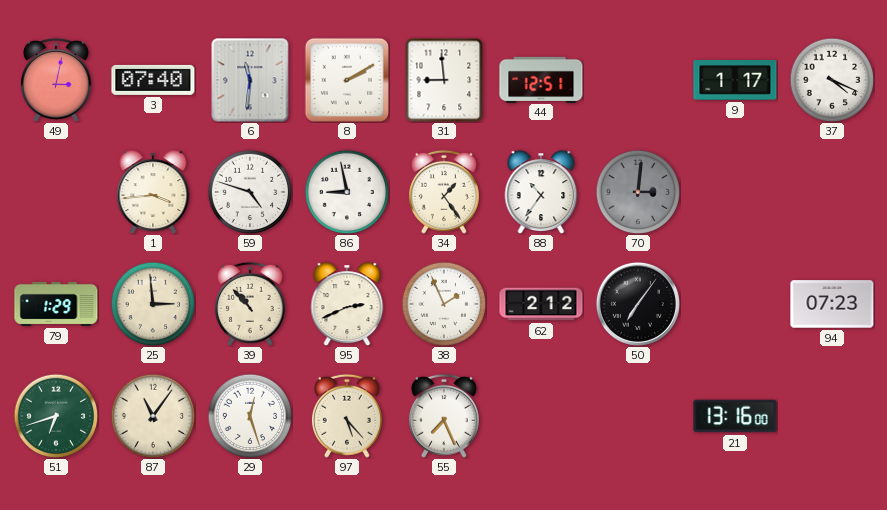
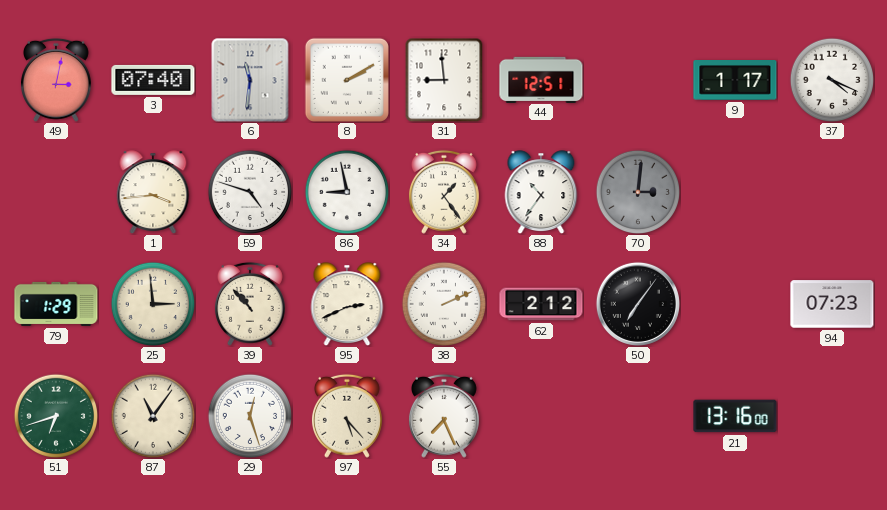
38: 1:56 -> 2:11
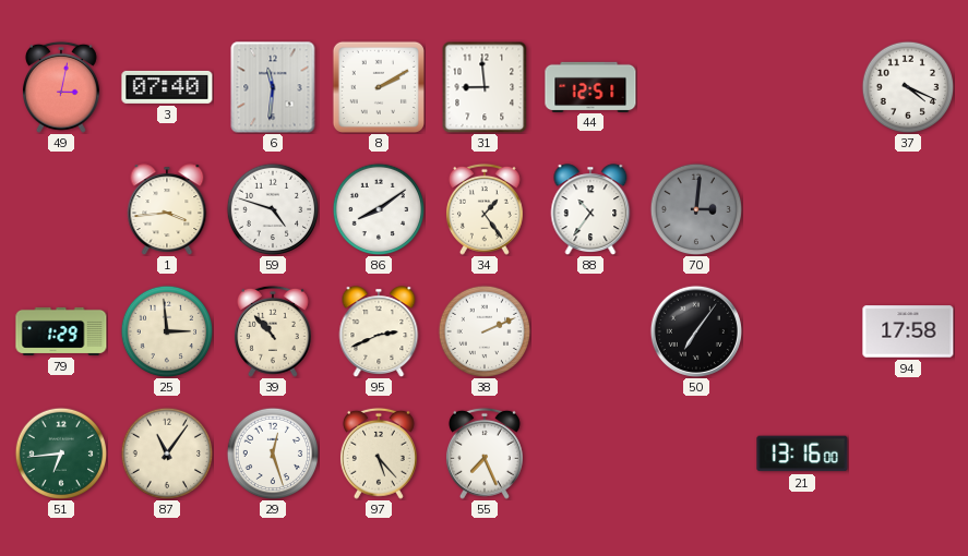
9: 1:17 -> none
86: 8:58 -> 8:09
62: 2:12 -> none
94: 07:23 -> 17:58
51: 6:42 -> 6:44
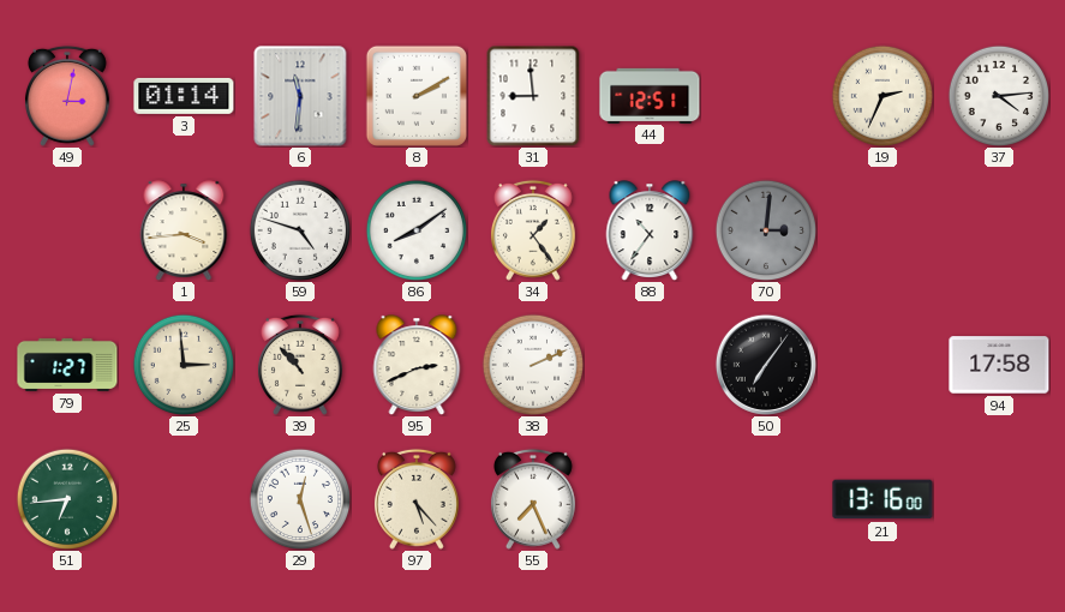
3: 07:40 -> 01:14
19: none -> 2:34
37: 4:19 -> 4:14
79: 1:29 -> 1:27
87: 11:06 -> none
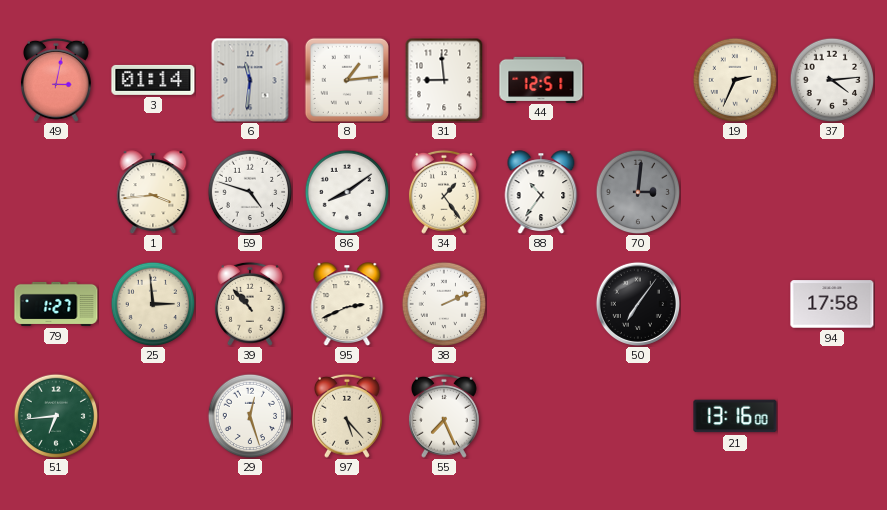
8: 2:10 -> 1:14
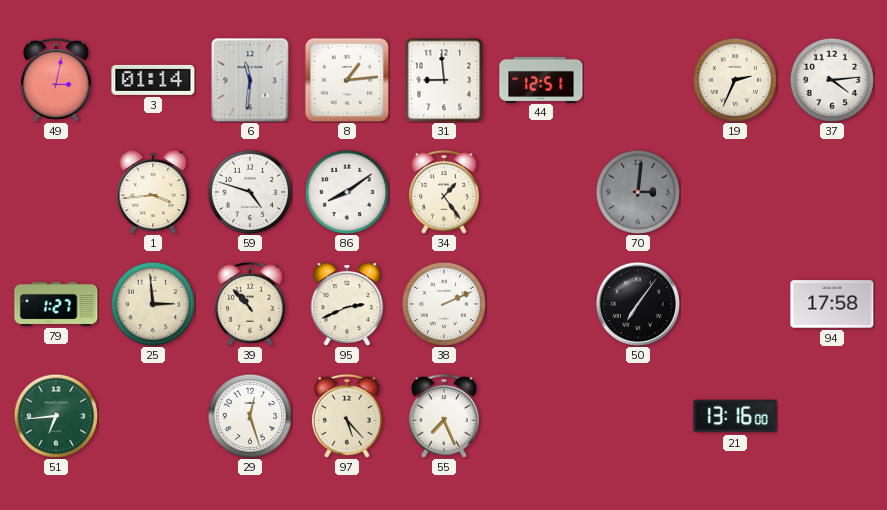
88: 10:36 -> none
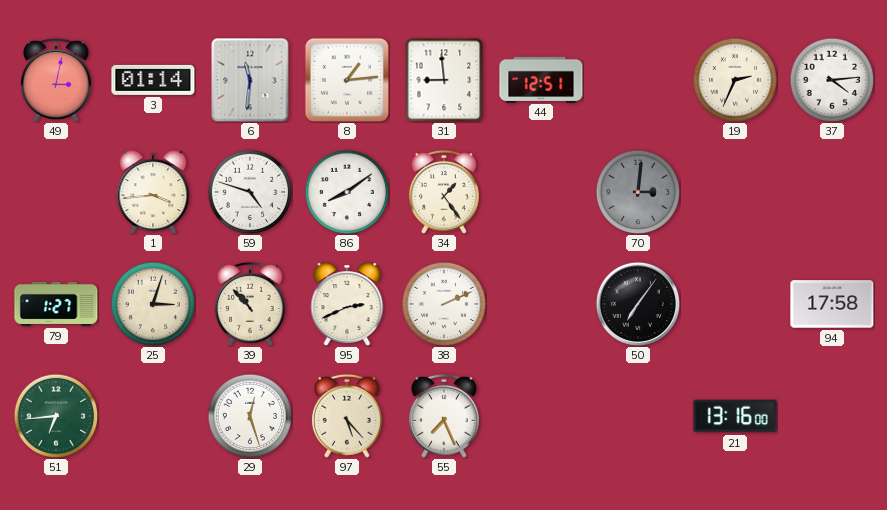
25: 2:59 -> 3:03
